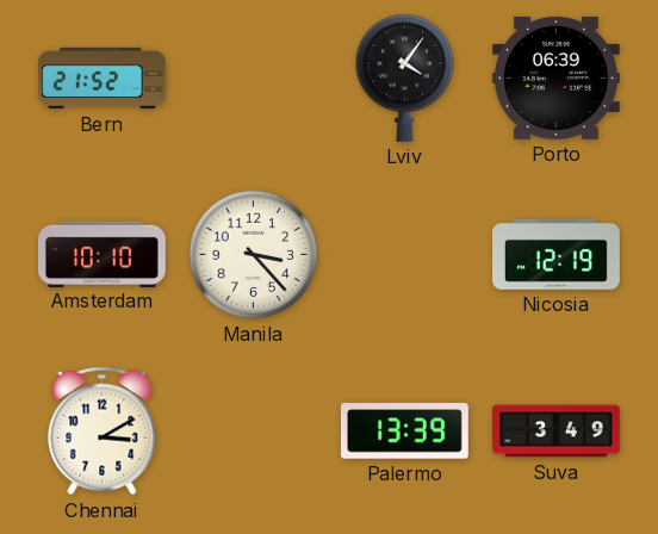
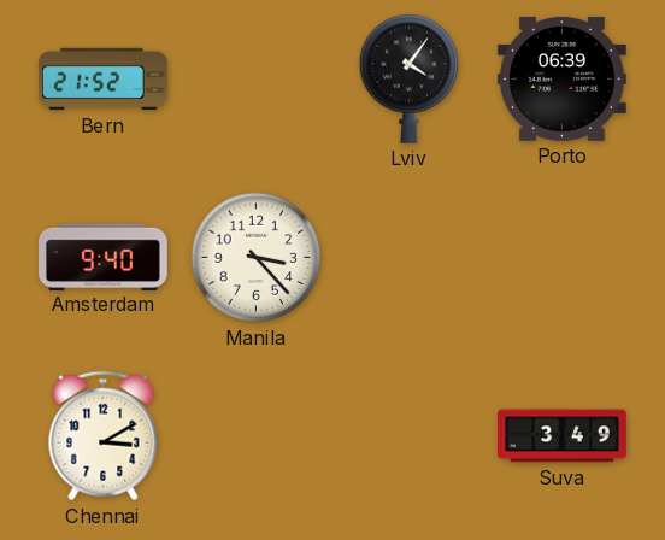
Amsterdam: 10:10 -> 9:40
Nicosia: 12:19 -> none
Palermo: 13:39 -> none
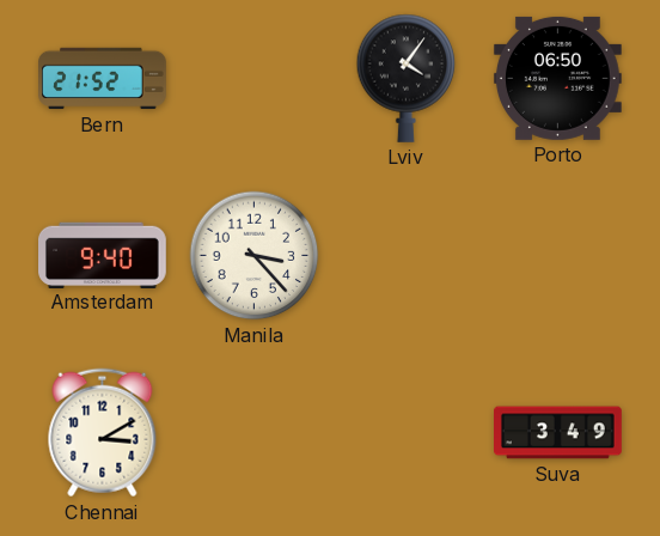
Porto: 06:39 -> 06:50
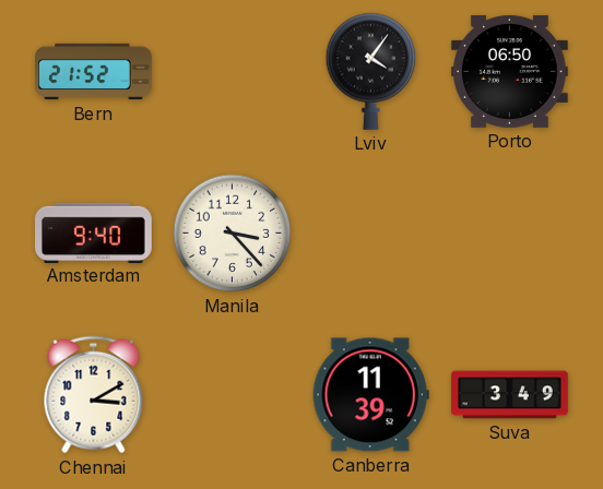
Canberra: none -> 11:39
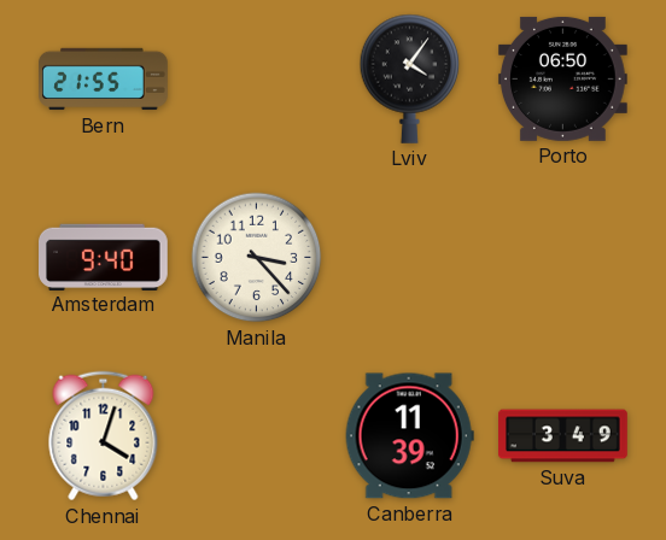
Bern: 21:52 -> 21:55
Chennai: 3:10 -> 4:03
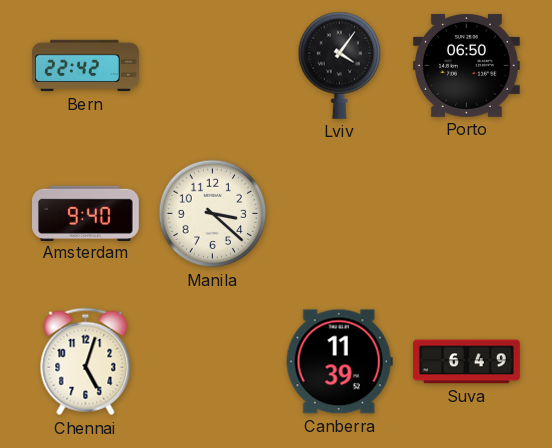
Bern: 21:55 -> 22:42
Manila: 3:23 -> 3:22
Chennai: 4:03 -> 5:03
Suva: 3:49 -> 6:49
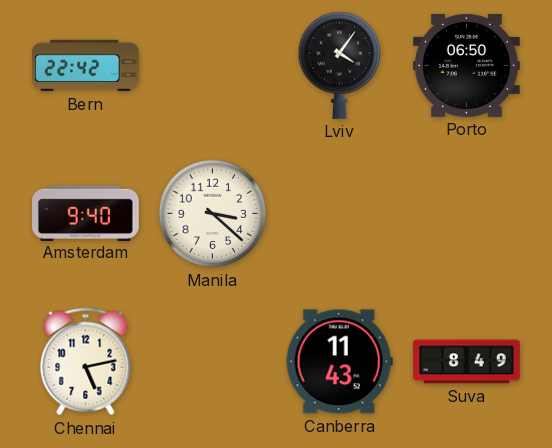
Chennai: 5:03 -> 5:13
Canberra: 11:39 -> 11:43
Suva: 6:49 -> 8:49
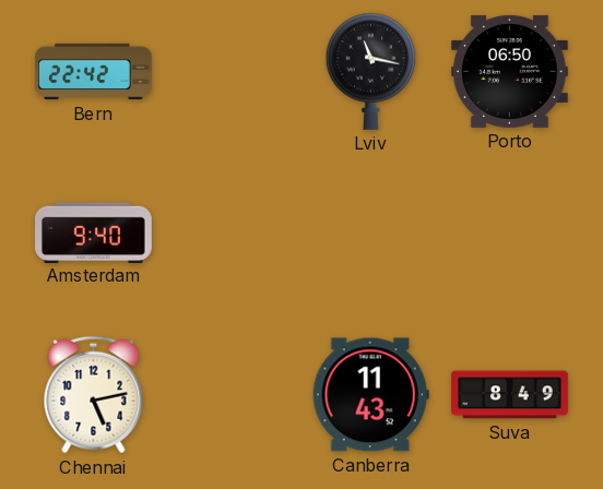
Lviv: 4:06 -> 11:17
Manila: 3:22 -> none
